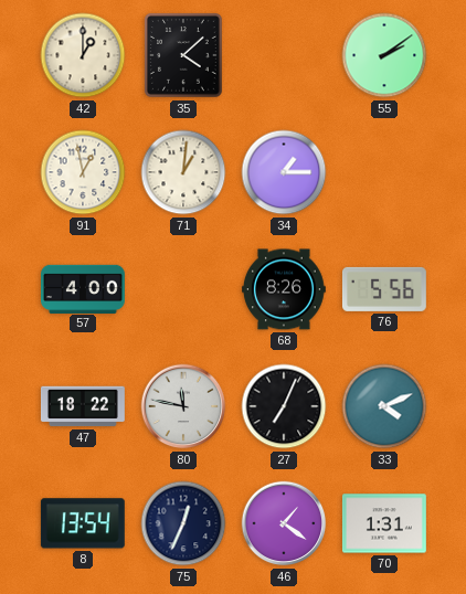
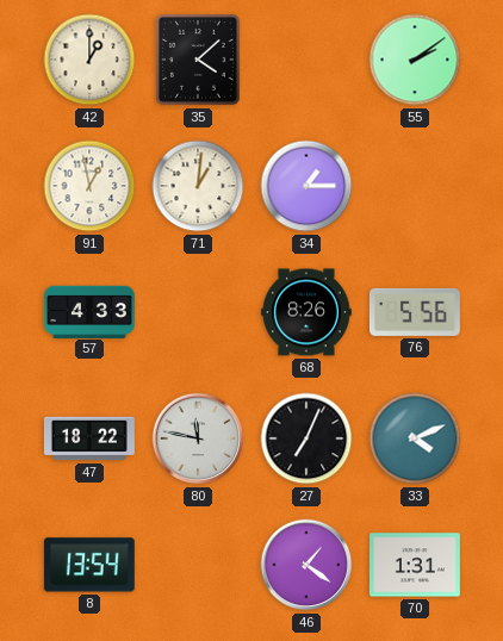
57: 4:00 -> 4:33
75: 12:34 -> none
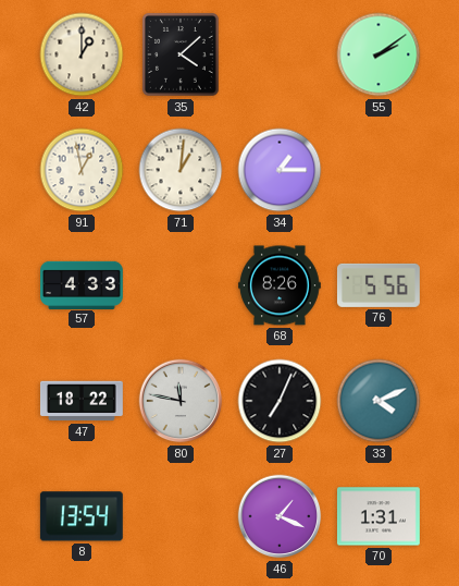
46: 1:21 -> 1:19
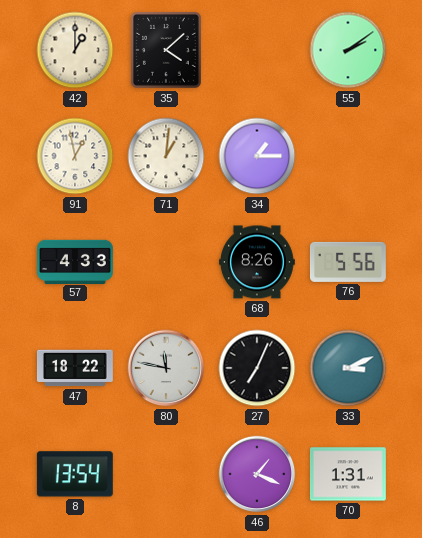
33: 4:11 -> 3:11
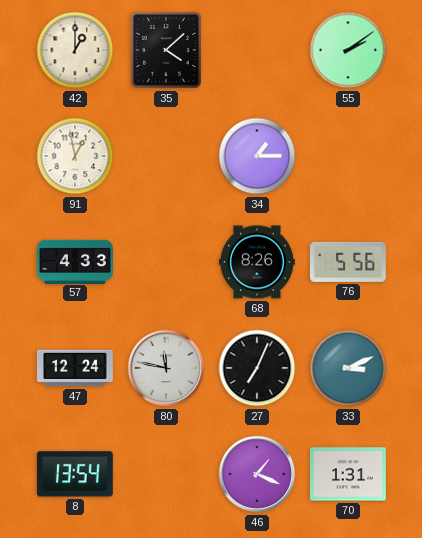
71: 1:01 -> none
47: 18:22 -> 12:24
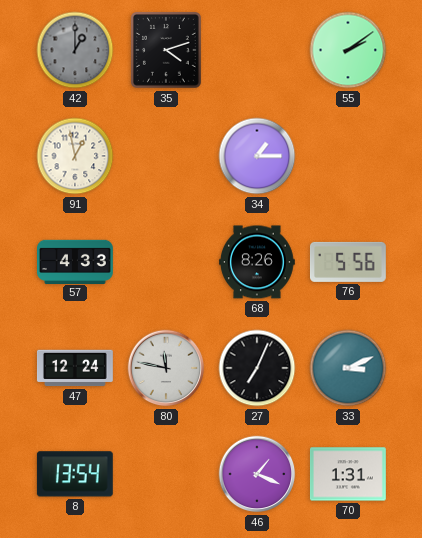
42 dial: cream -> grey
35: 4:08 -> 4:12
